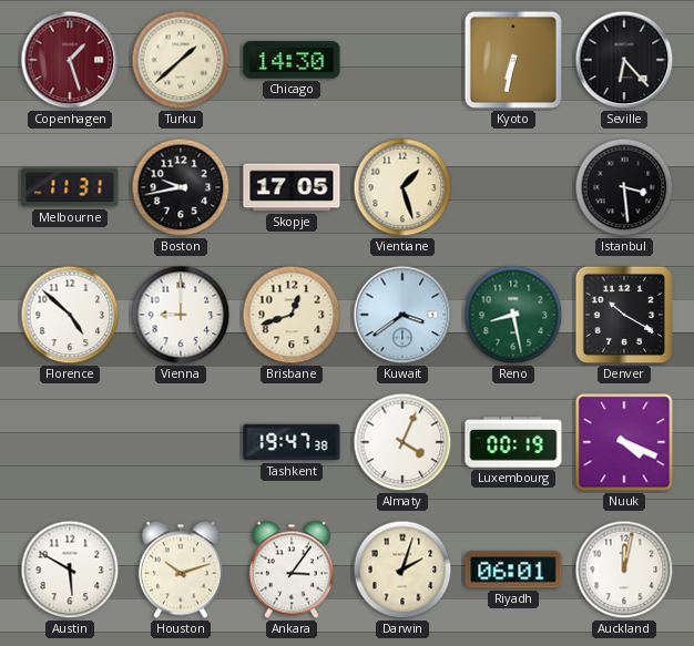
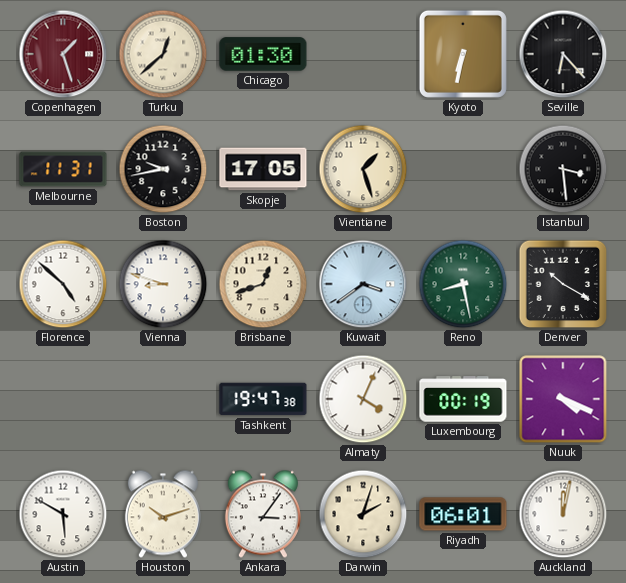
Turku: 1:38 -> 12:38
Chicago: 14:30 -> 01:30
Vienna: 9:00 -> 8:48
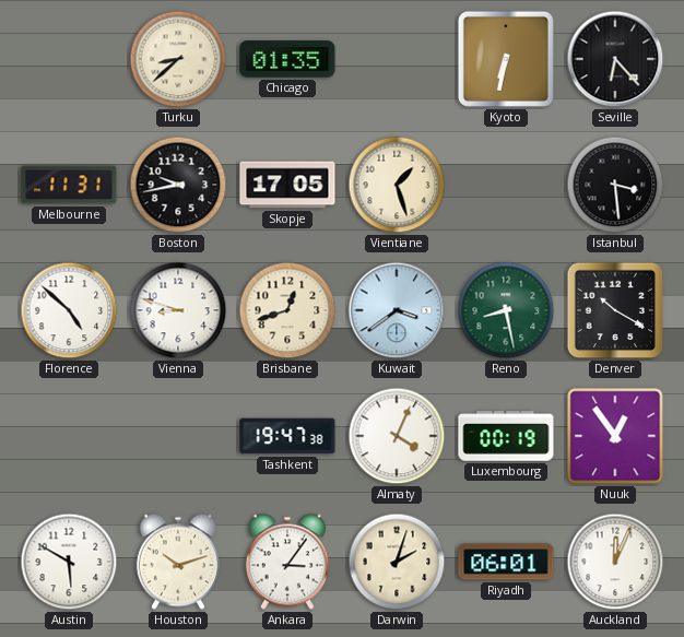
Copenhagen: 1:27 -> none
Turku: 12:38 -> 8:38
Chicago: 01:30 -> 01:35
Nuuk: 4:19 -> 12:54
Auckland: 12:02 -> 12:04
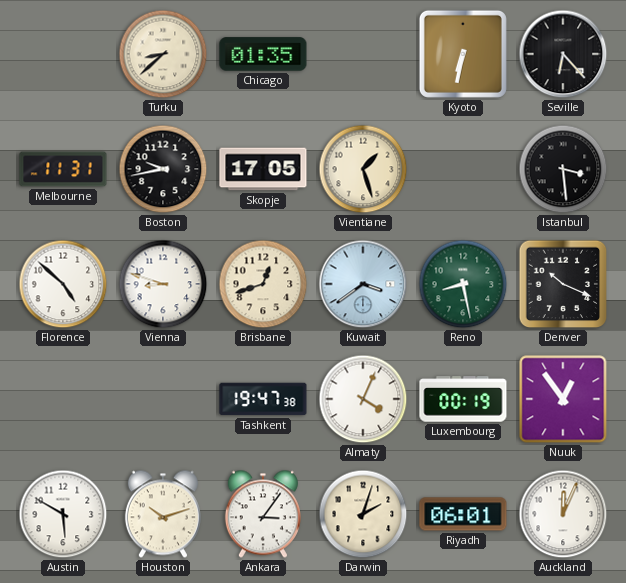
Denver: 10:20 -> 10:19
